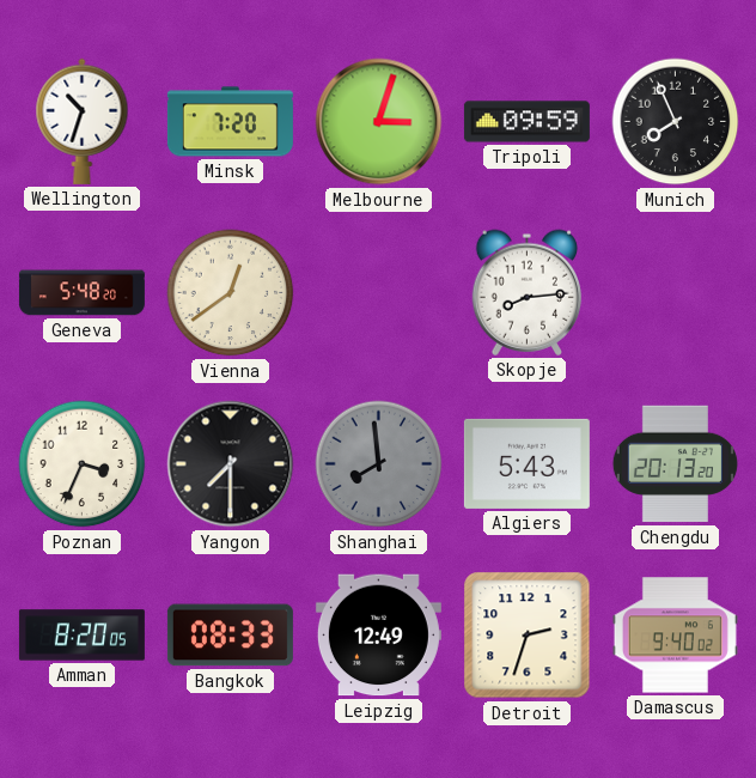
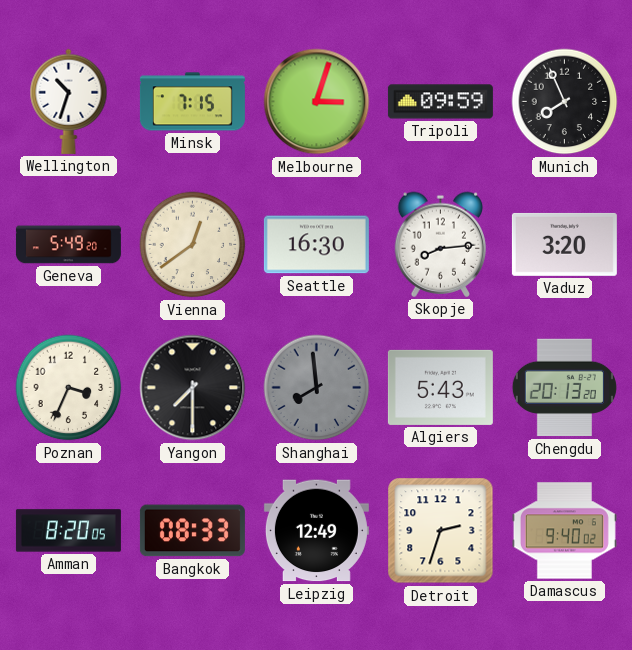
Minsk: 7:20 -> 7:15
Geneva: 5:48 -> 5:49
Seattle: none -> 16:30
Vaduz: none -> 3:20
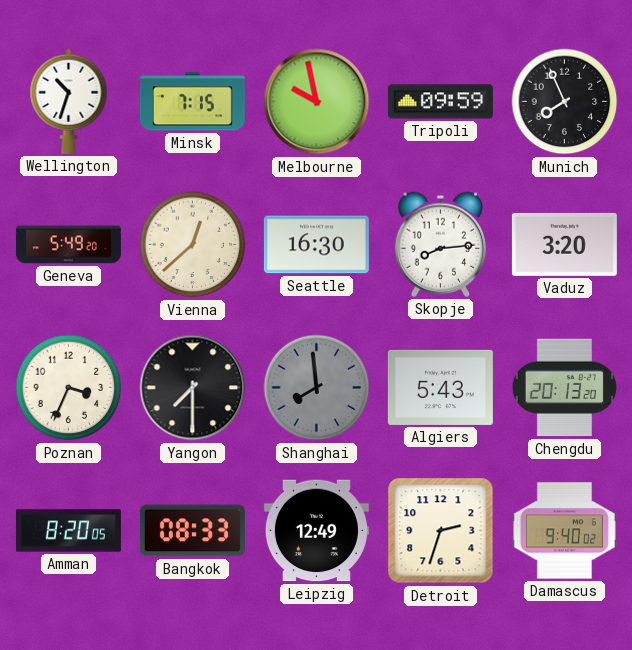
Melbourne: 3:03 -> 9:58
Vienna: 12:39 -> 12:38
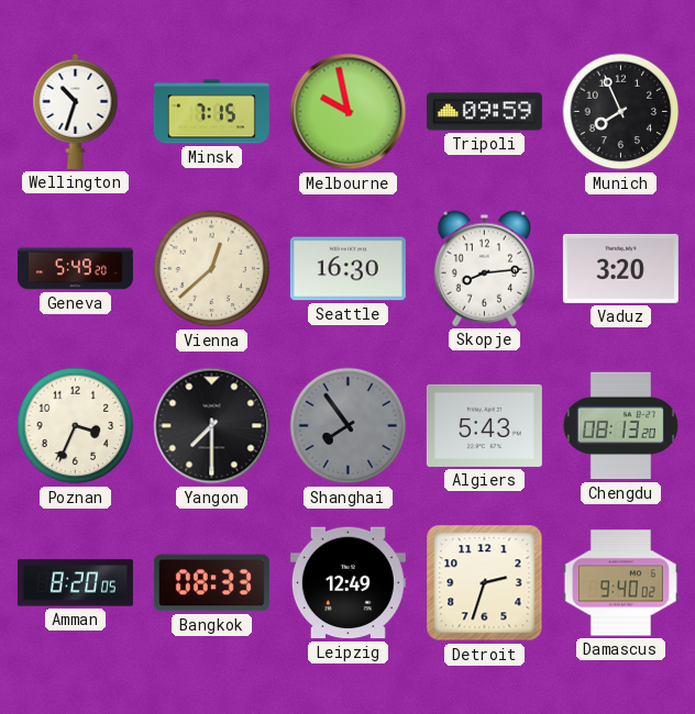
Shanghai: 7:59 -> 7:54
Chengdu: 20:13 -> 08:13
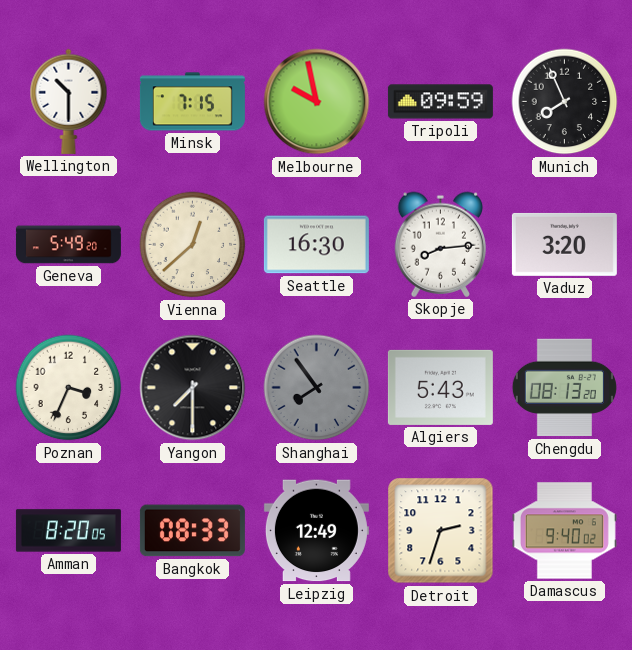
Wellington: 10:33 -> 10:30
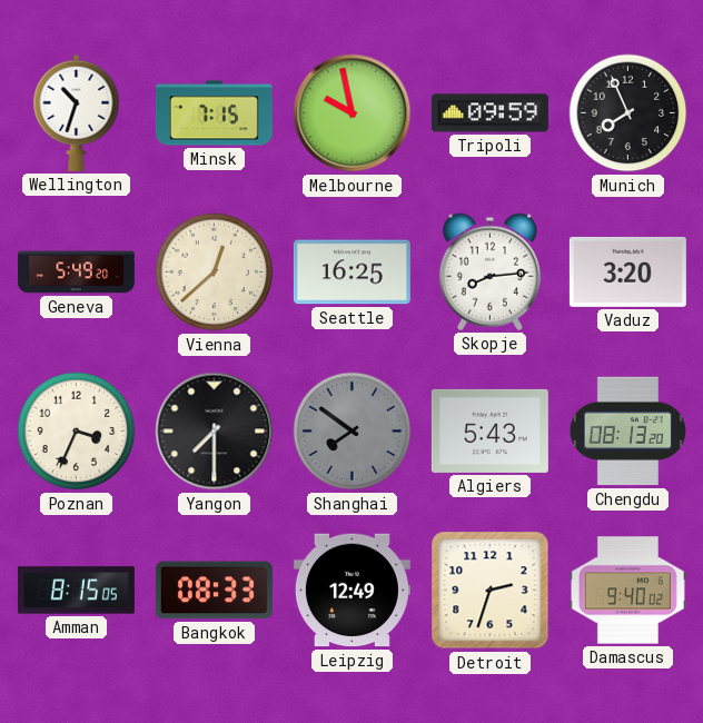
Wellington: 10:30 -> 10:33
Seattle: 16:30 -> 16:25
Shanghai: 7:54 -> 7:51
Amman: 8:20 -> 8:15
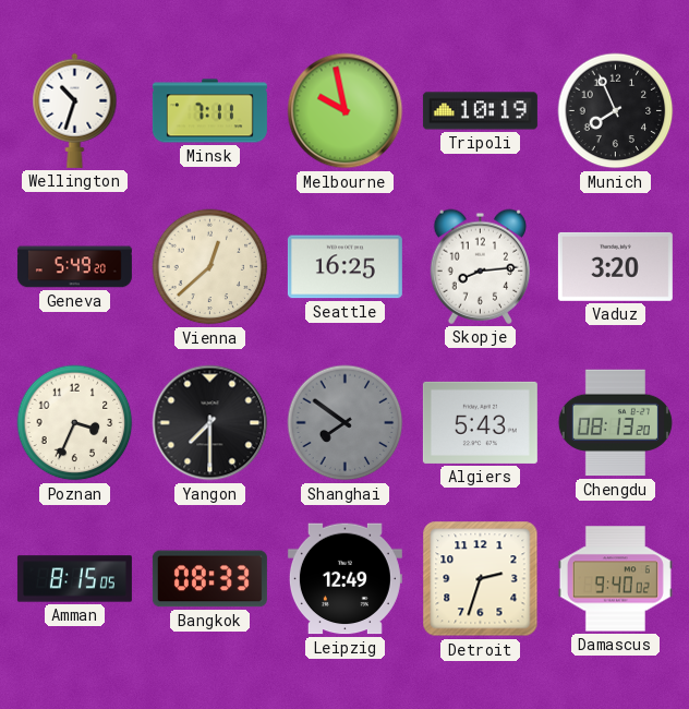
Minsk: 7:15 -> 7:11
Tripoli: 09:59 -> 10:19
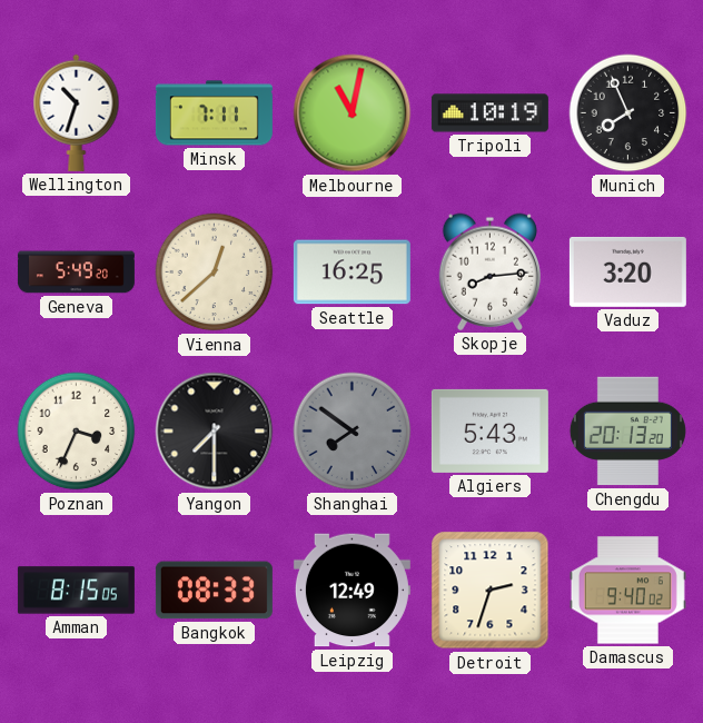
Melbourne: 9:58 -> 11:02
Chengdu: 08:13 -> 20:13
